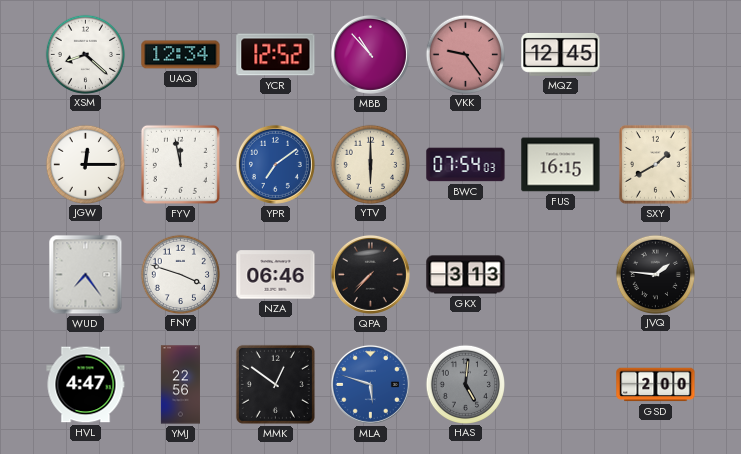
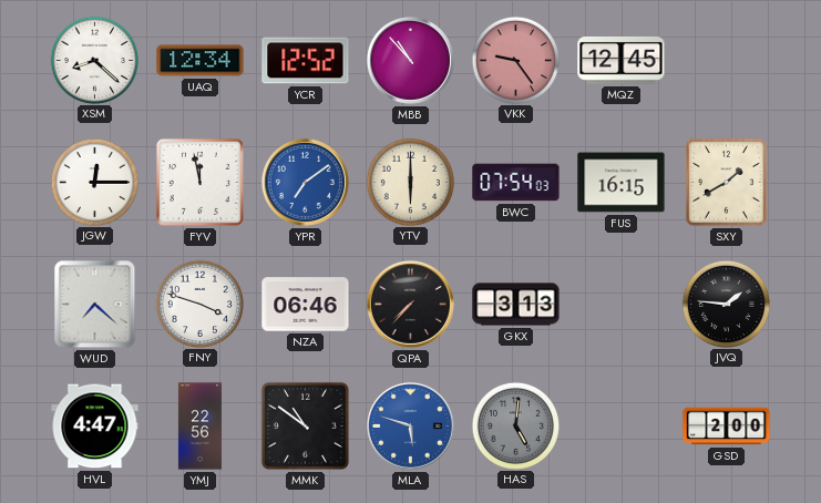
WUD: 7:24 -> 7:22
MMK: 12:51 -> 10:51
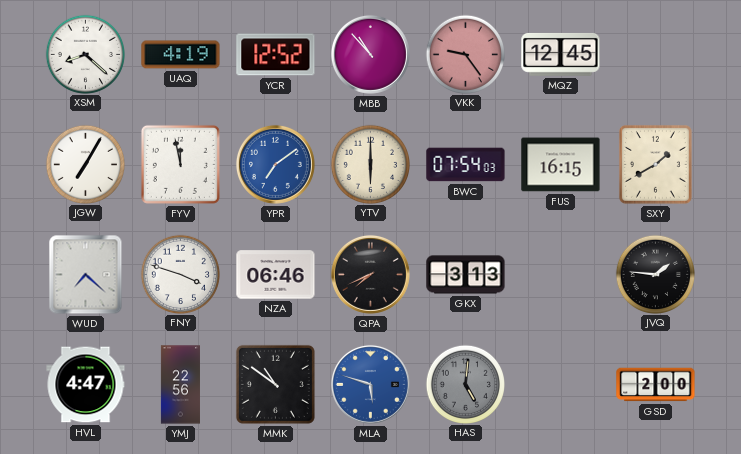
UAQ: 12:34 -> 4:19
JGW: 12:15 -> 7:05
QPA: 7:37 -> 7:41
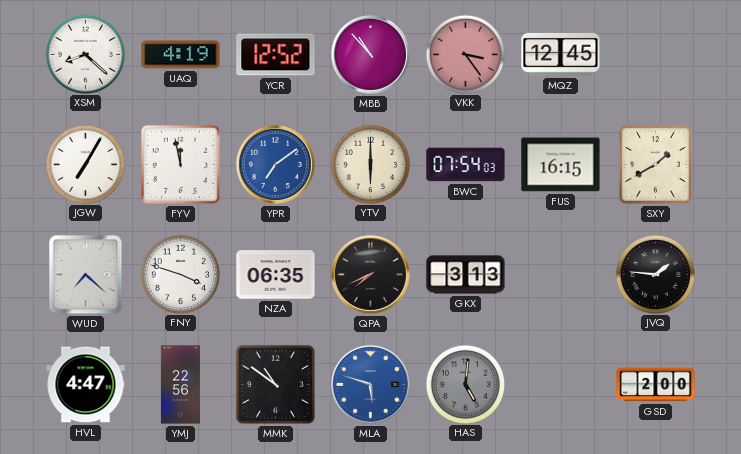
VKK: 9:24 -> 3:24
NZA: 06:46 -> 06:35
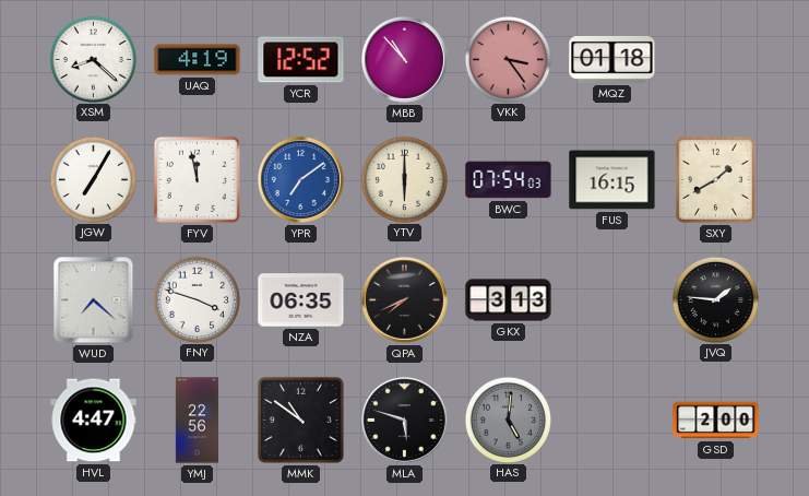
MQZ: 12:45 -> 01:18
MLA dial: blue -> black
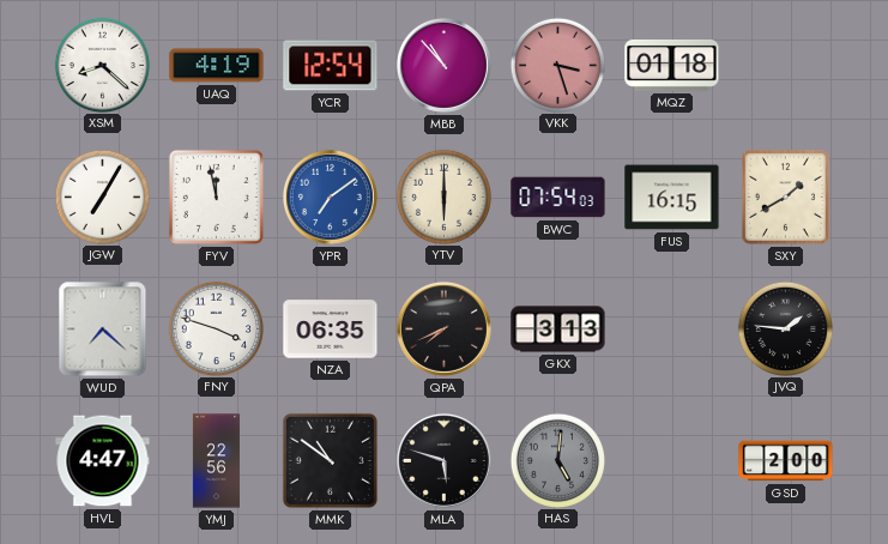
YCR: 12:52 -> 12:54
VKK: 3:24 -> 3:27
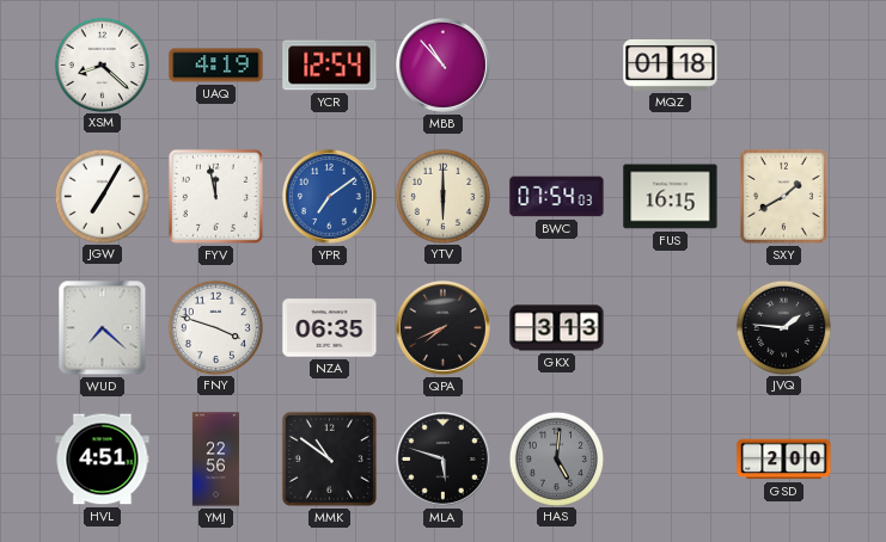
VKK: 3:27 -> none
HVL: 4:47 -> 4:51
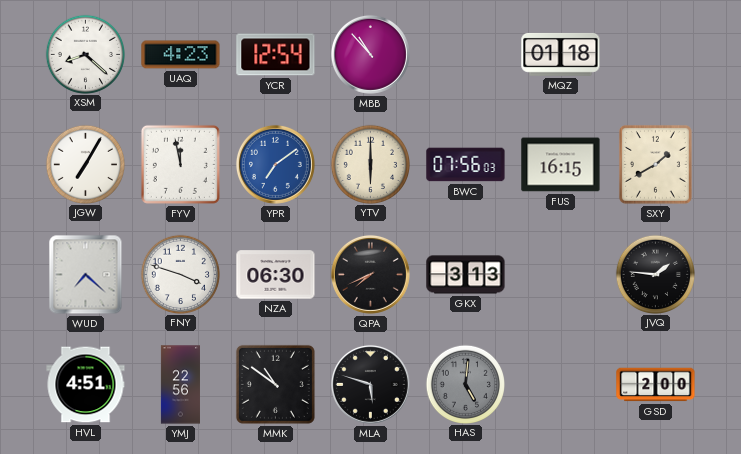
UAQ: 4:19 -> 4:23
BWC: 07:54 -> 07:56
NZA: 06:35 -> 06:30
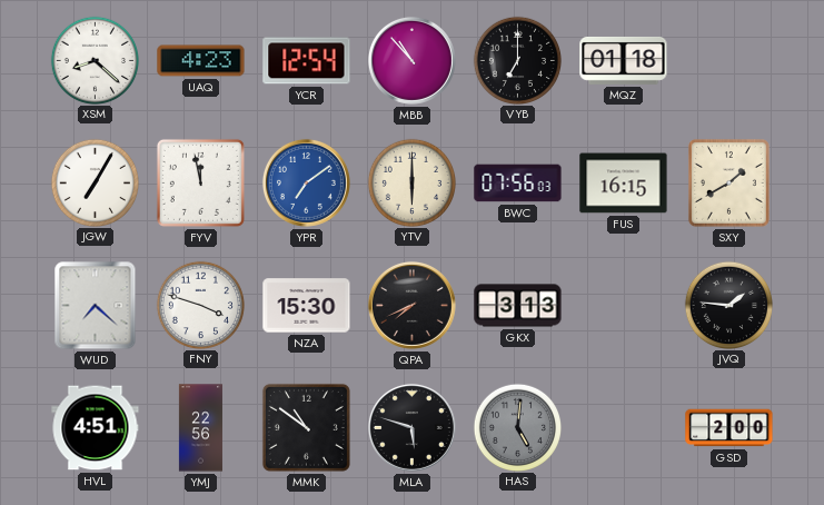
VYB: none -> 7:00
NZA: 06:30 -> 15:30
